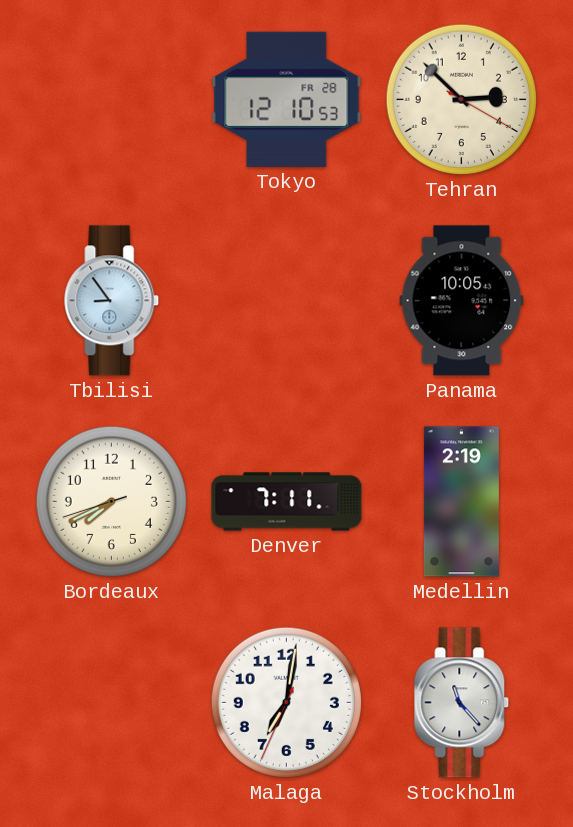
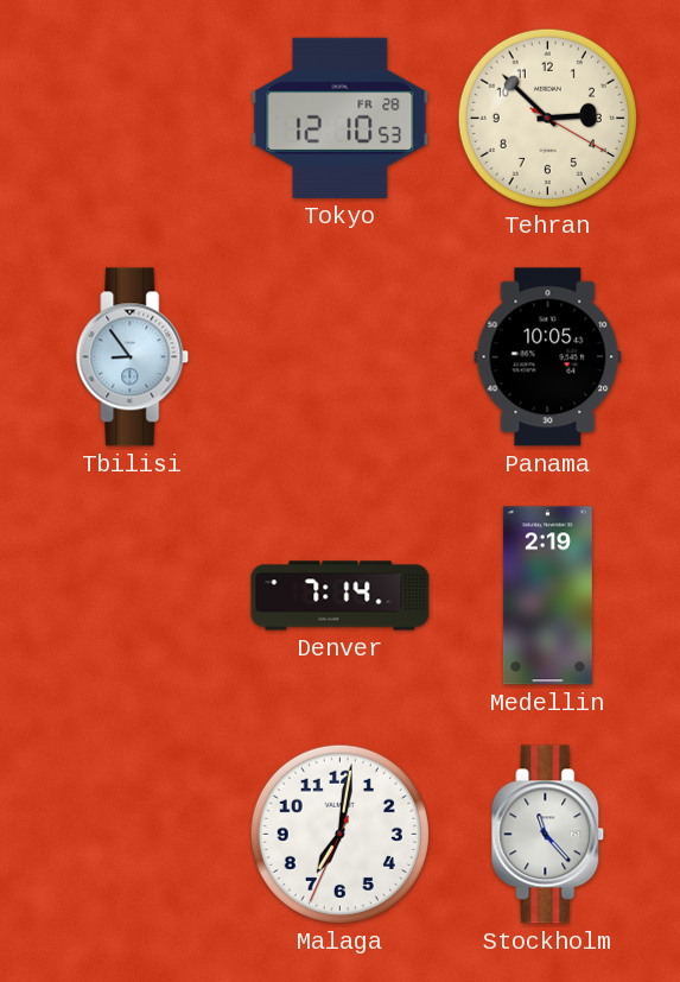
Bordeaux: 7:40 -> none
Denver: 7:11 -> 7:14
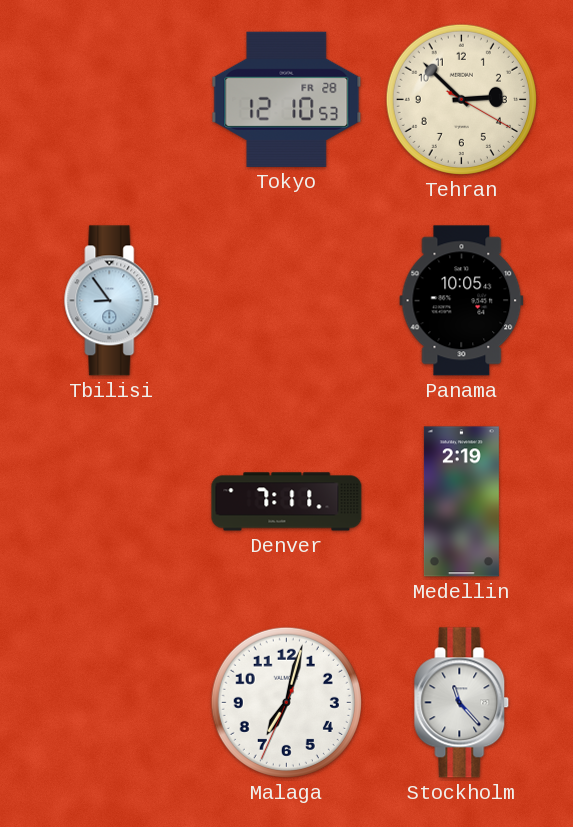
Denver: 7:14 -> 7:11
Malaga: 7:01 -> 7:02
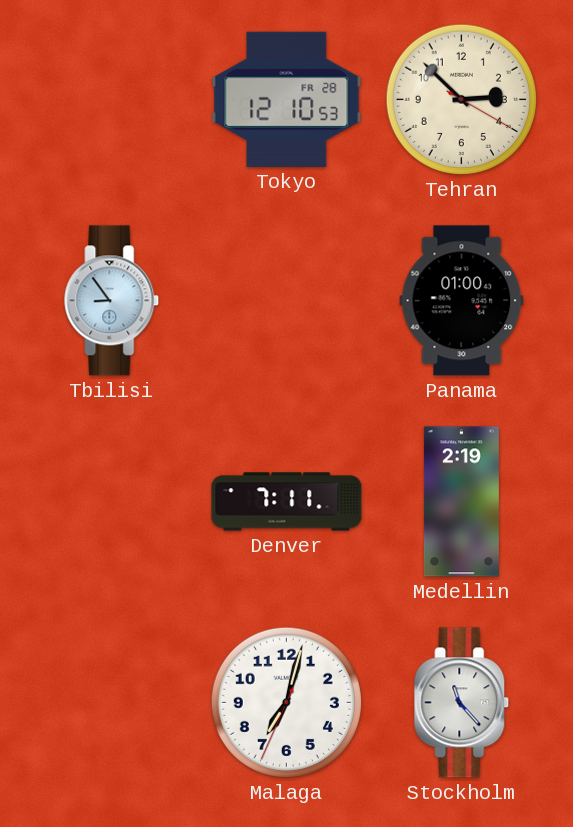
Panama: 10:05 -> 01:00
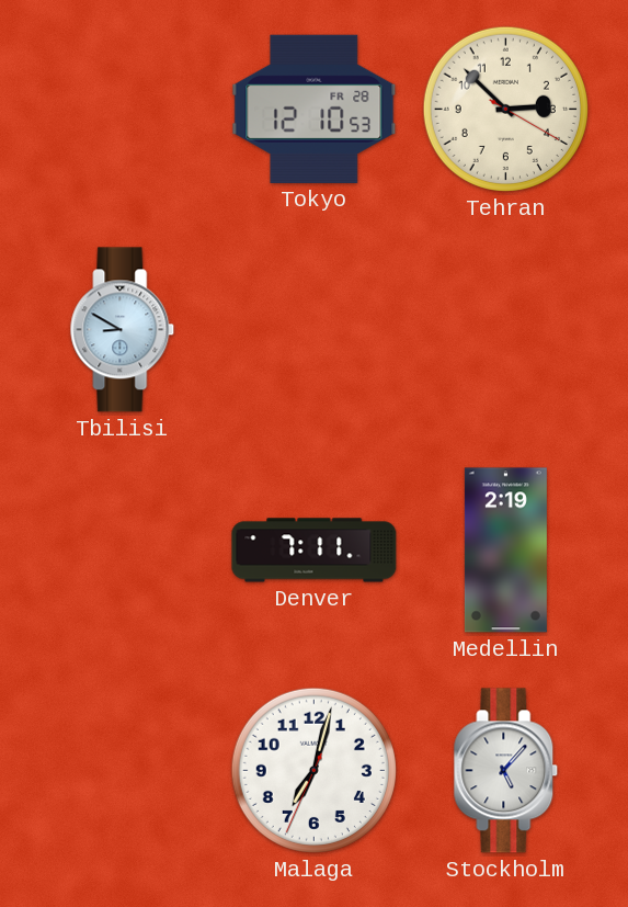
Tbilisi: 8:54 -> 8:50
Panama: 01:00 -> none
Stockholm: 11:23 -> 5:07
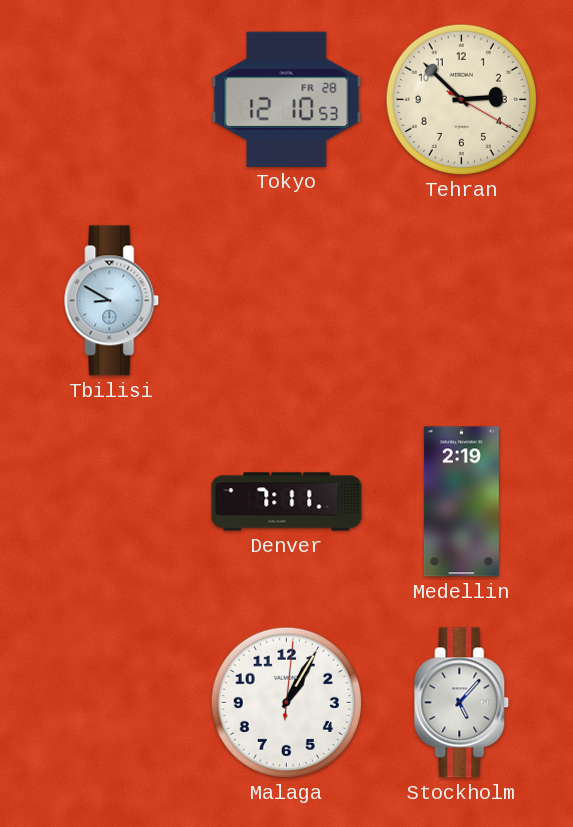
Malaga: 7:02 -> 1:05
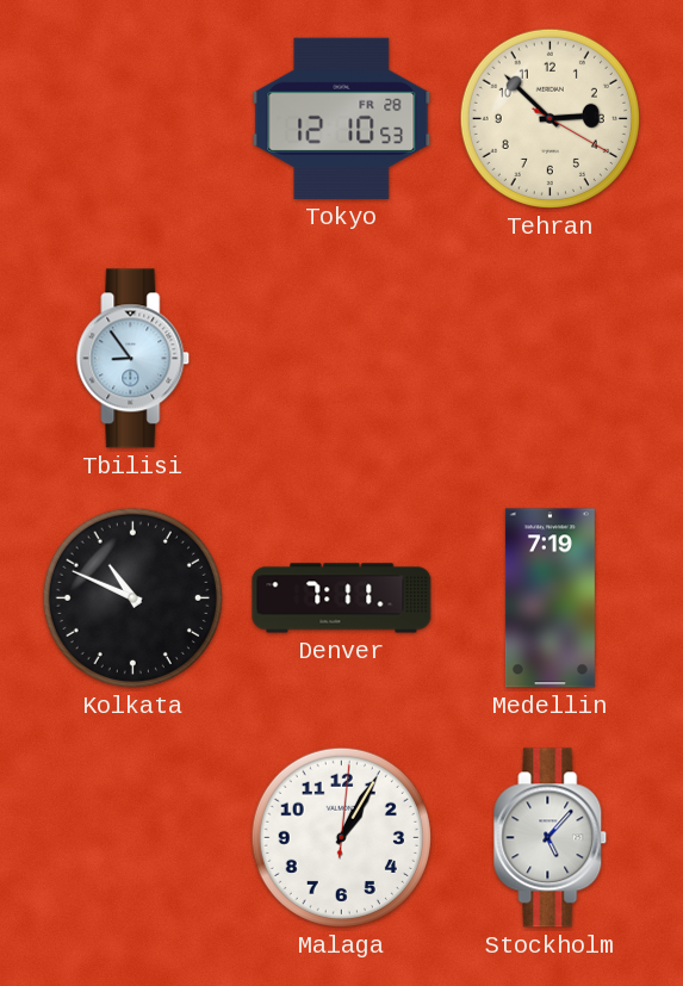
Tbilisi: 8:50 -> 8:54
Kolkata: none -> 10:49
Medellin: 2:19 -> 7:19
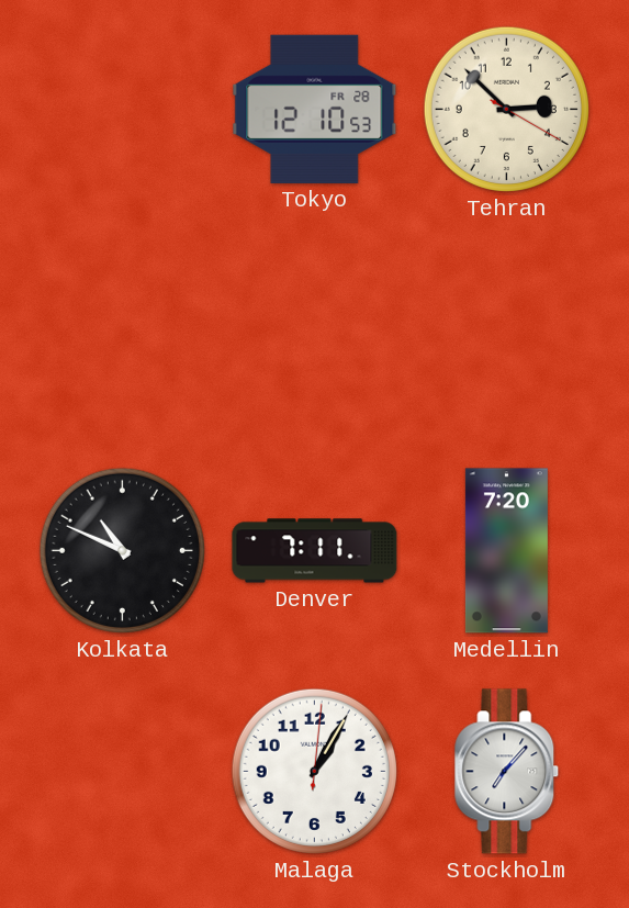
Tbilisi: 8:54 -> none
Medellin: 7:19 -> 7:20
Stockholm: 5:07 -> 7:07
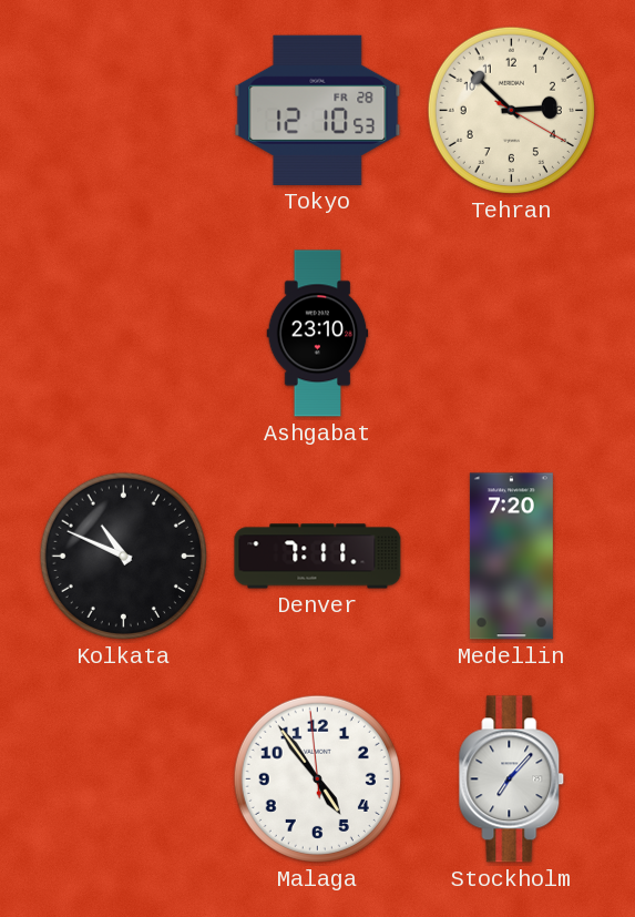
Ashgabat: none -> 23:10
Malaga: 1:05 -> 4:53
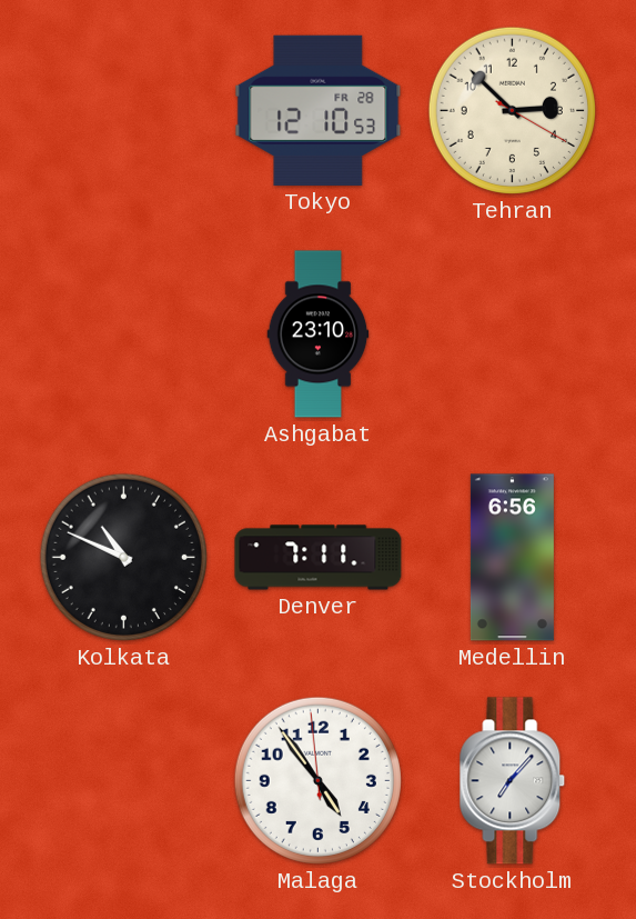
Medellin: 7:20 -> 6:56
